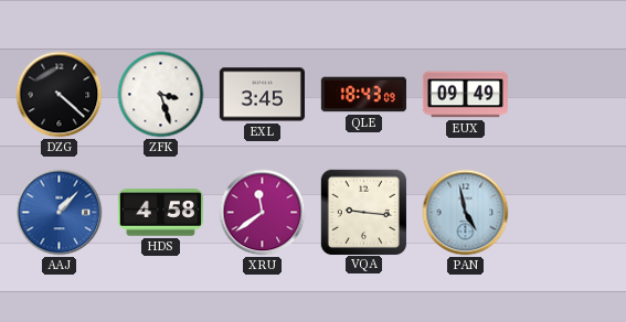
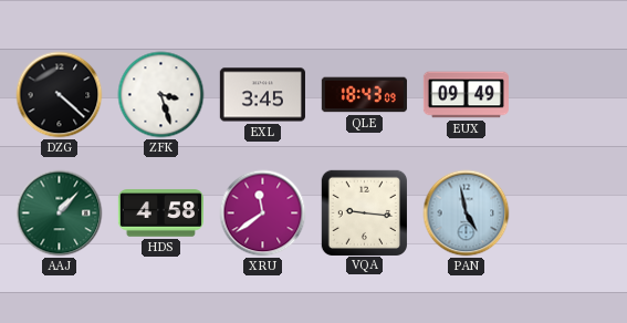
AAJ dial: blue -> green
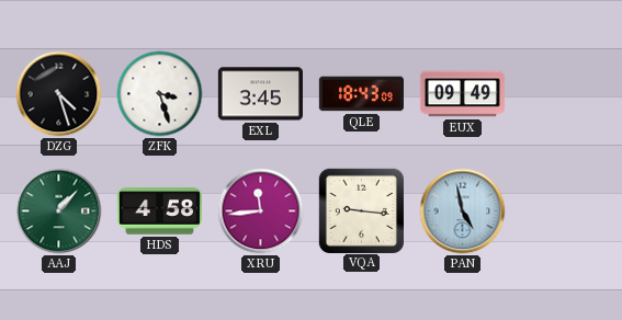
DZG: 4:22 -> 4:27
XRU: 11:39 -> 11:44
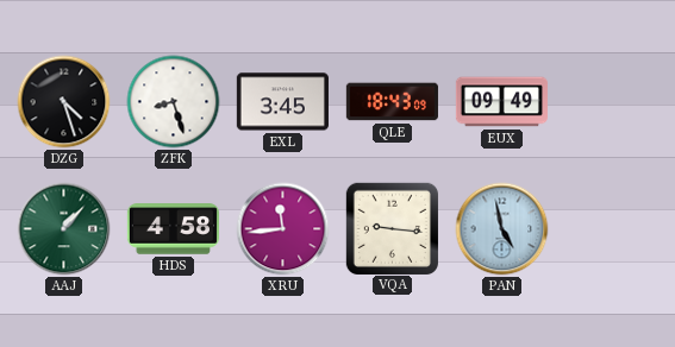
ZFK: 3:27 -> 8:27
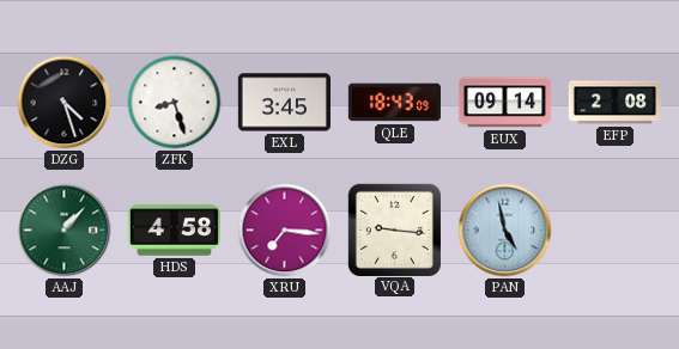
EUX: 09:49 -> 09:14
EFP: none -> 2:08
XRU: 11:44 -> 7:16
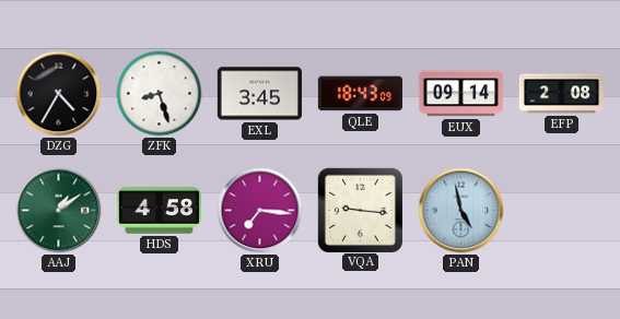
DZG: 4:27 -> 4:35
AAJ: 1:07 -> 1:09
